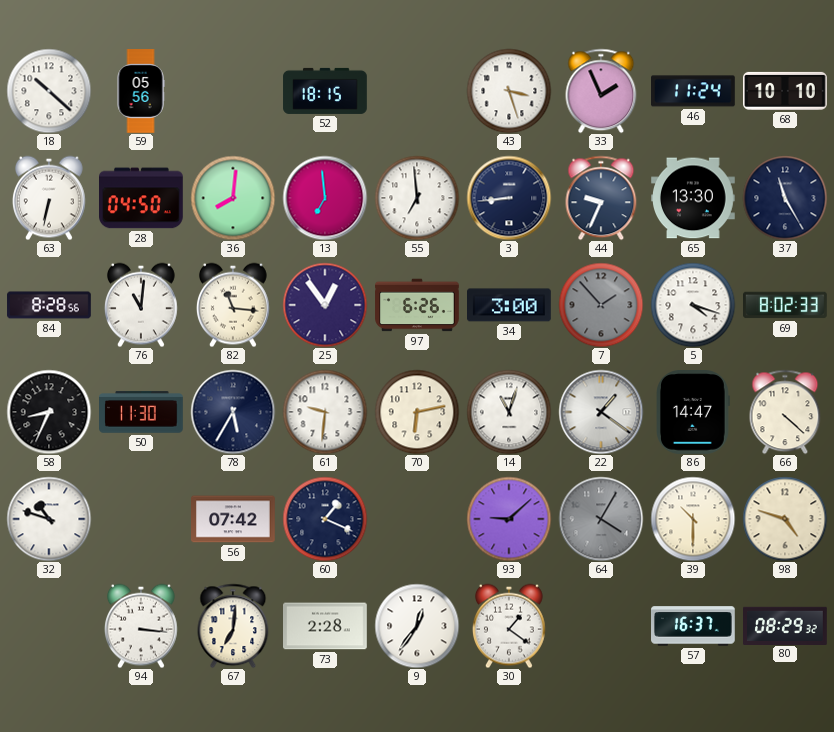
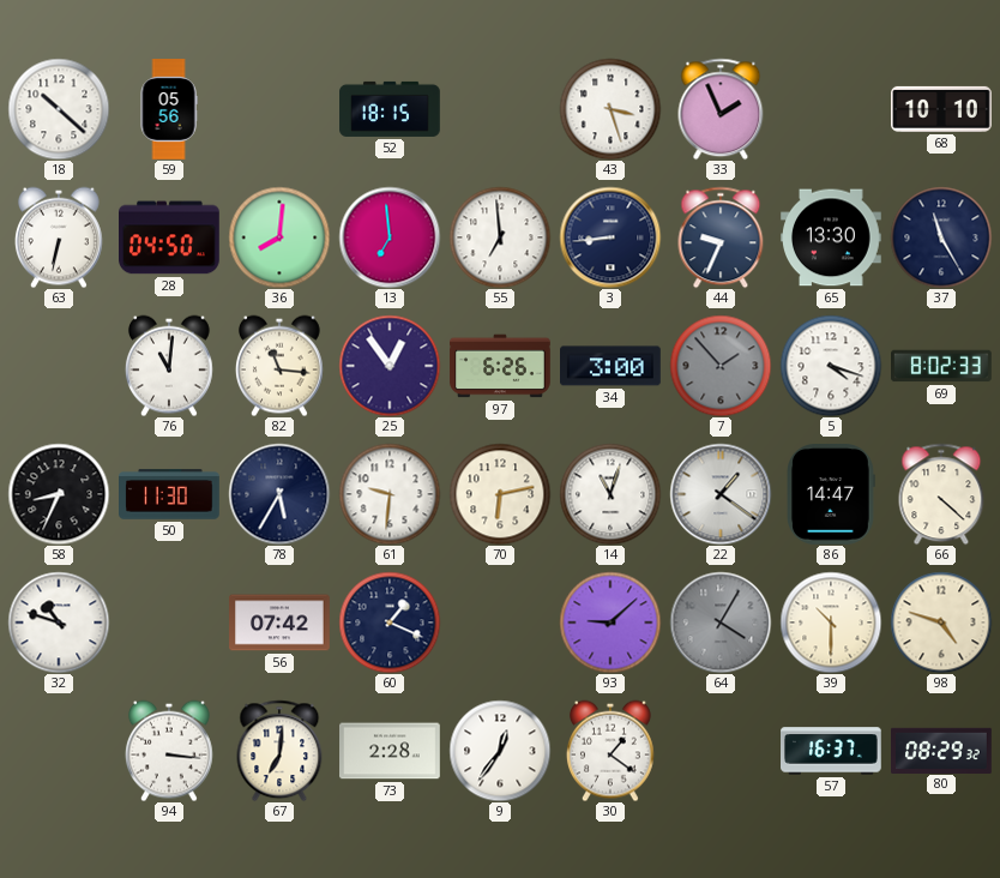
46: 11:24 -> none
84: 8:28 -> none
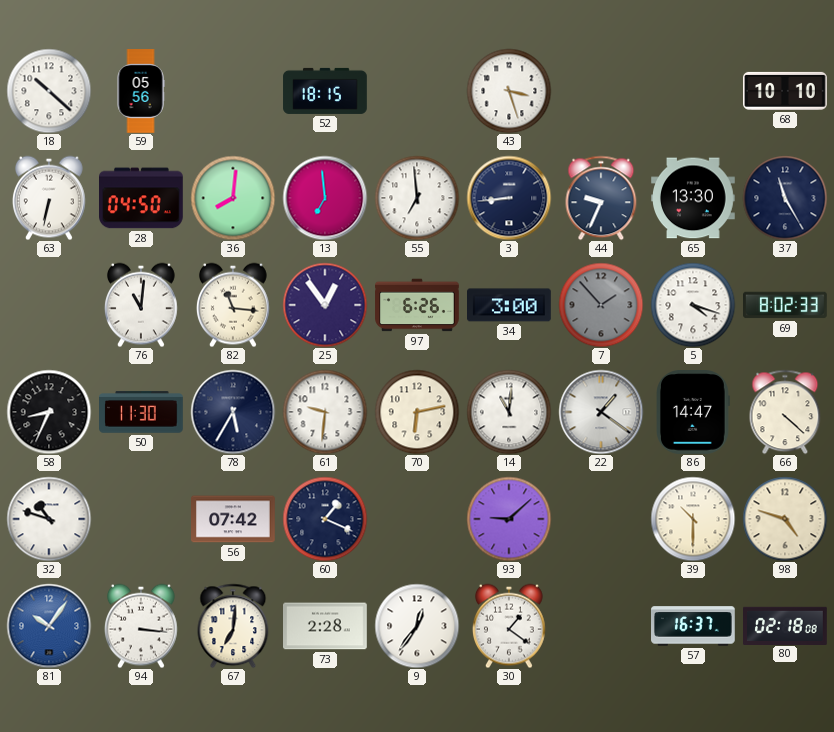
33: 1:56 -> none
14: 11:03 -> 11:01
64: 4:05 -> none
81: none -> 10:06
80: 08:29 -> 02:18
